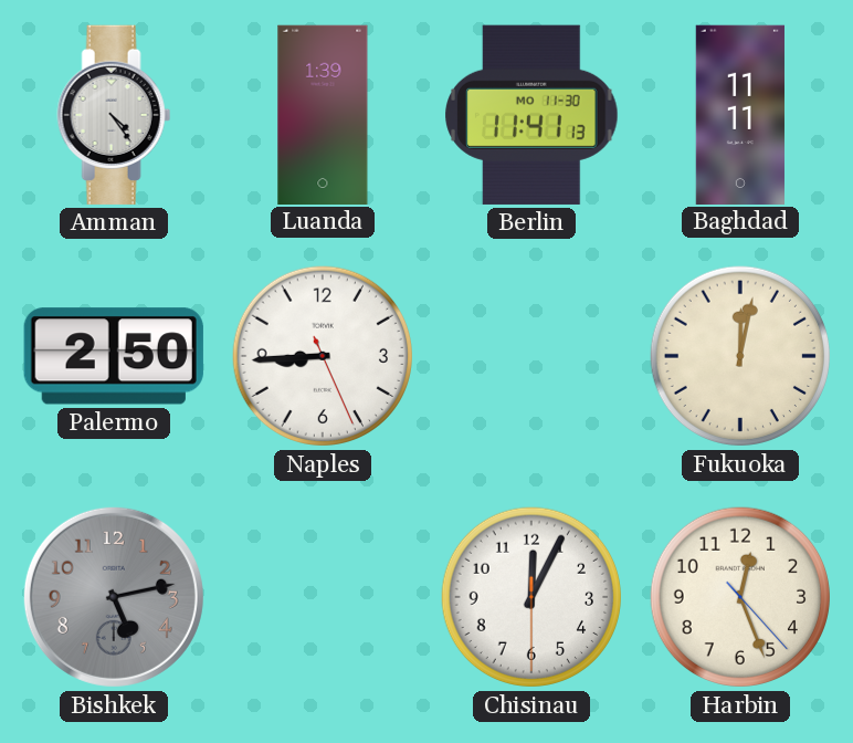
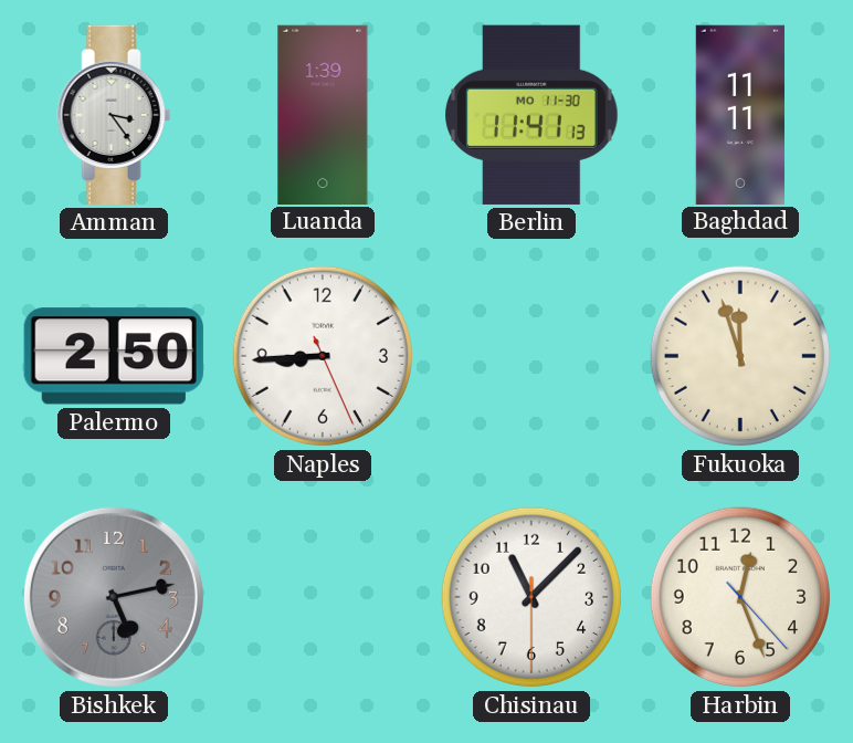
Amman: 4:24 -> 3:24
Fukuoka: 12:02 -> 11:57
Chisinau: 12:04 -> 11:07
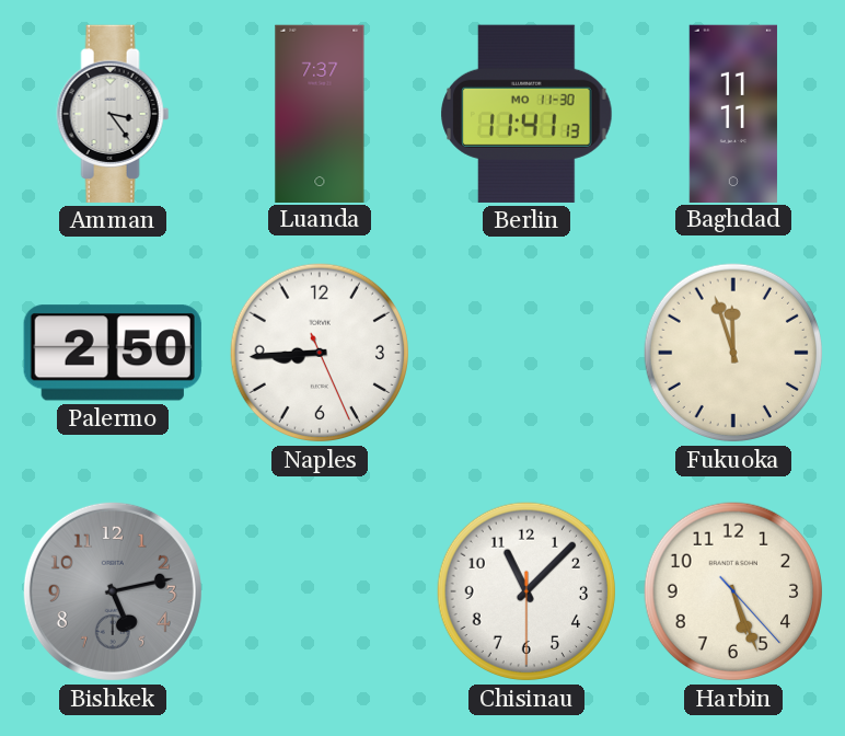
Luanda: 1:39 -> 7:37
Harbin: 12:26 -> 5:26
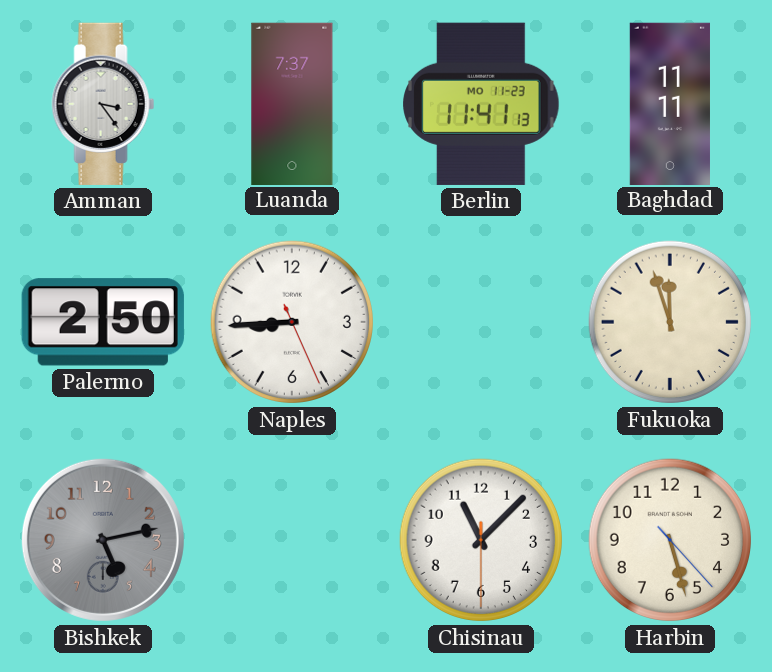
Berlin date: MO 11-30 -> MO 11-23
Harbin: 5:26 -> 5:27
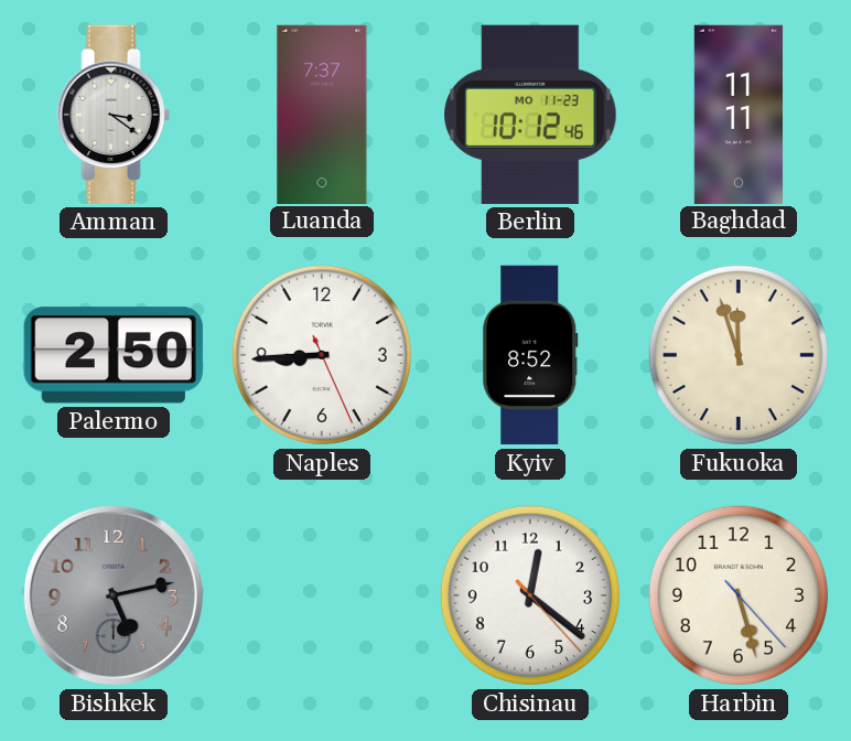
Amman: 3:24 -> 3:21
Berlin: 11:41 -> 10:12
Kyiv: none -> 8:52
Chisinau: 11:07 -> 12:21
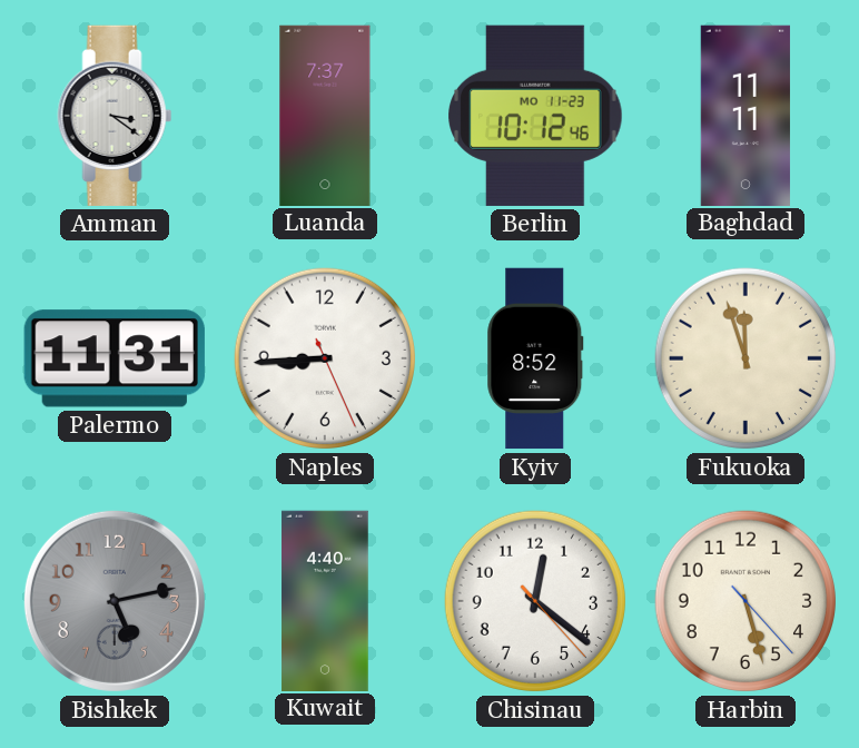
Palermo: 2:50 -> 11:31
Kuwait: none -> 4:40
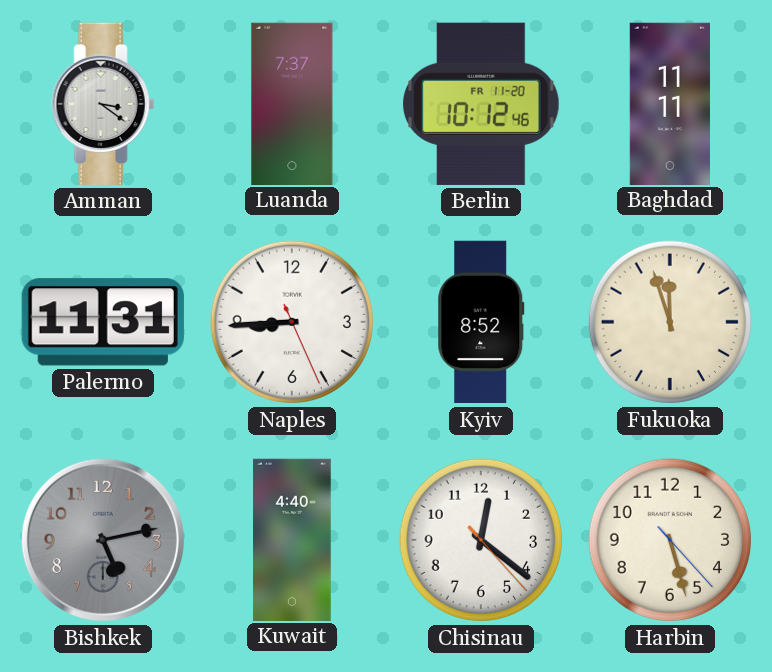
Berlin date: MO 11-23 -> FR 11-20
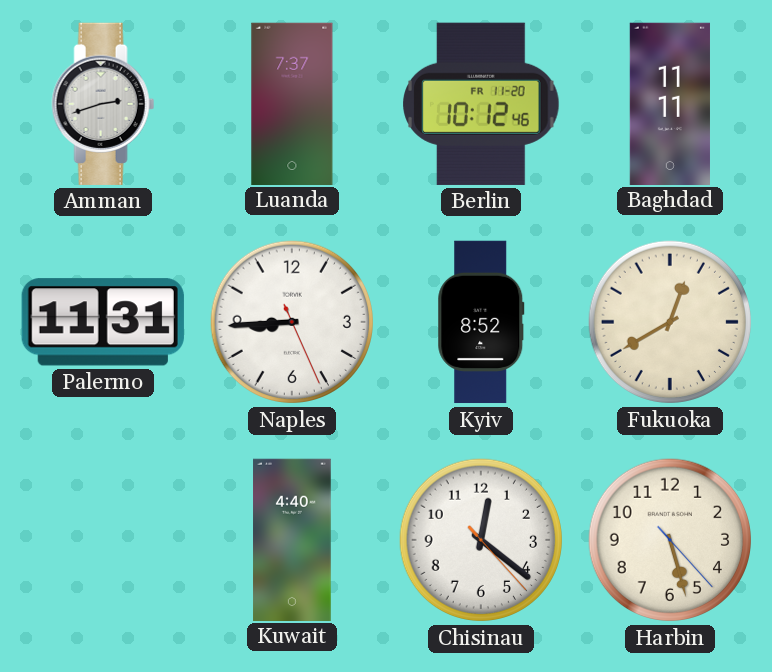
Amman: 3:21 -> 2:42
Fukuoka: 11:57 -> 12:40
Bishkek: 5:13 -> none
